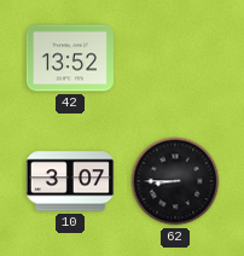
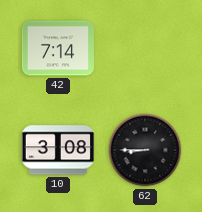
42: 13:52 -> 7:14
10: 3:07 -> 3:08
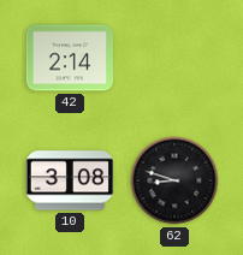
42: 7:14 -> 2:14
62: 8:45 -> 8:48
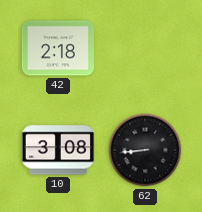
42: 2:14 -> 2:18
62: 8:48 -> 8:44
